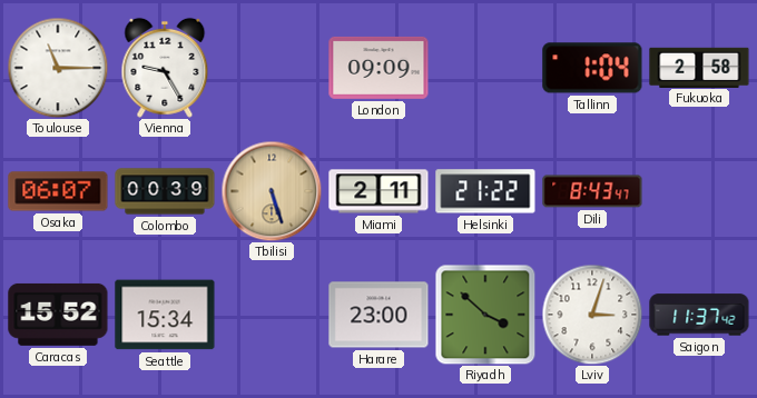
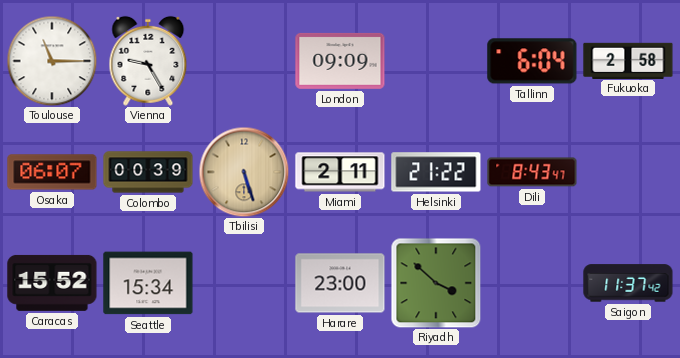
Tallinn: 1:04 -> 6:04
Lviv: 3:03 -> none
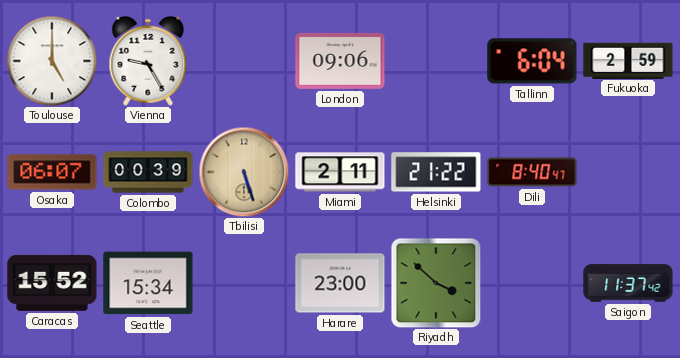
Toulouse: 11:15 -> 5:00
London: 09:09 -> 09:06
Fukuoka: 2:58 -> 2:59
Dili: 8:43 -> 8:40
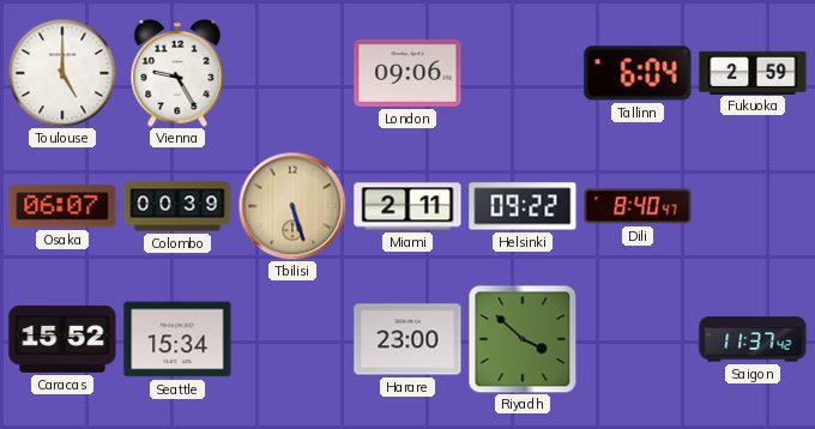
Helsinki: 21:22 -> 09:22
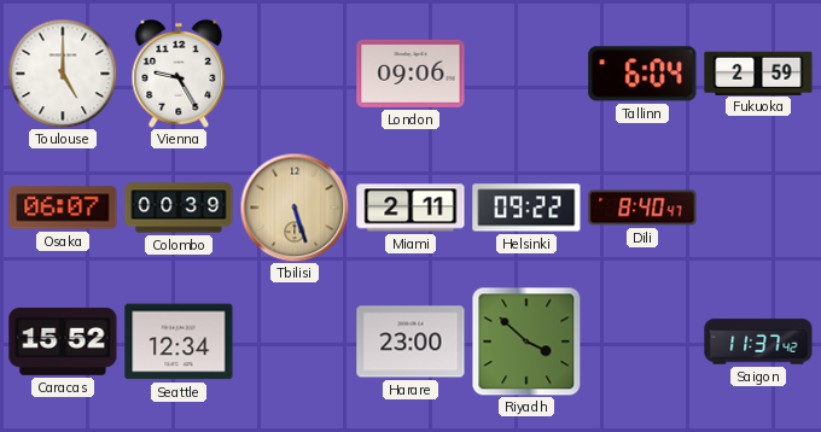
Seattle: 15:34 -> 12:34
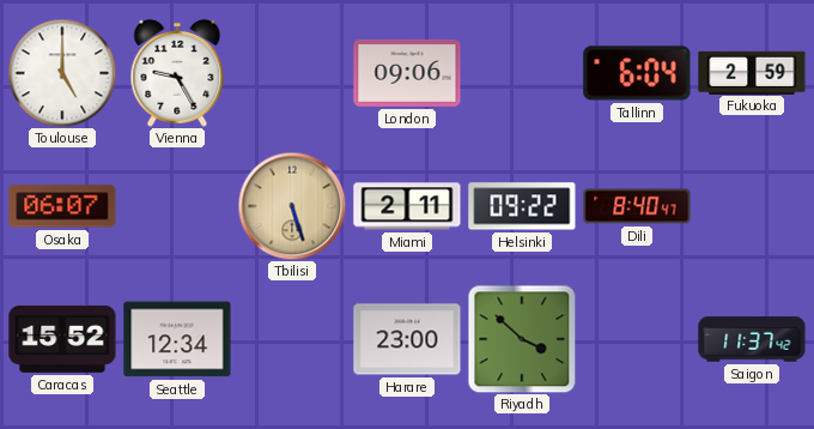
Colombo: 00:39 -> none
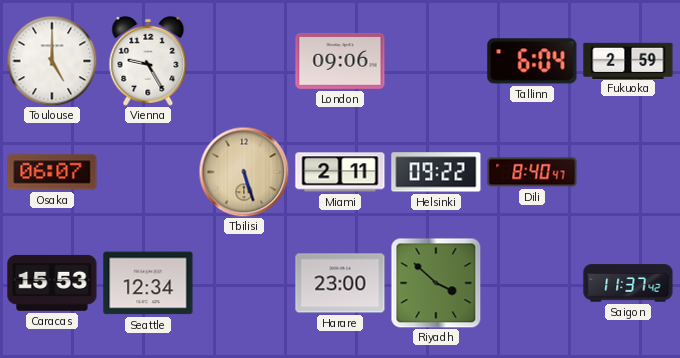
Caracas: 15:52 -> 15:53
